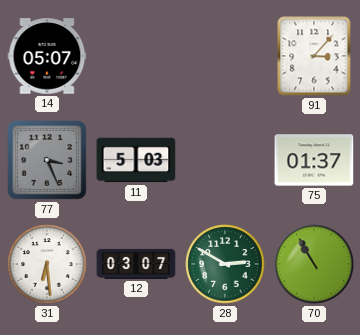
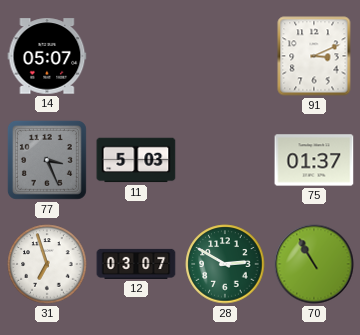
91: 3:07 -> 3:11
31: 6:29 -> 6:57
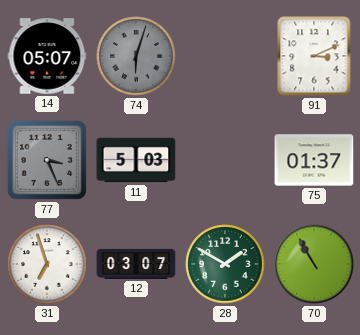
74: none -> 6:03
28: 2:50 -> 1:50
